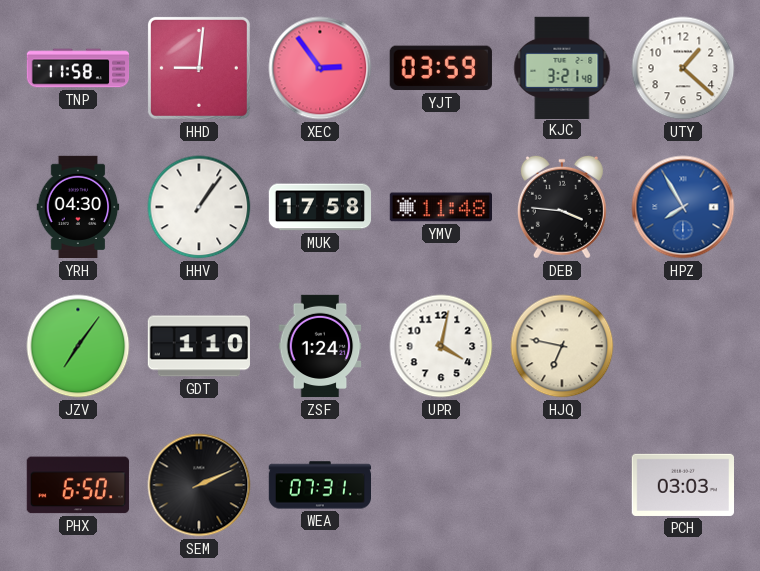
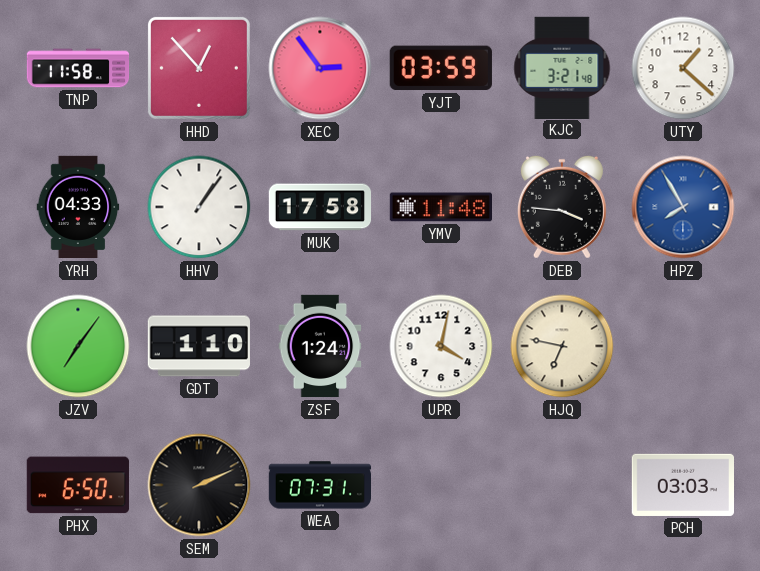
HHD: 9:01 -> 12:53
YRH: 04:30 -> 04:33
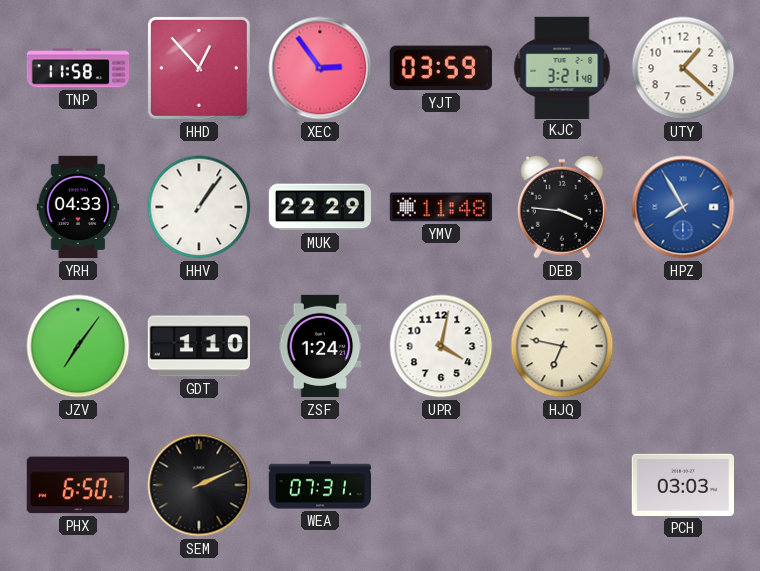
MUK: 17:58 -> 22:29
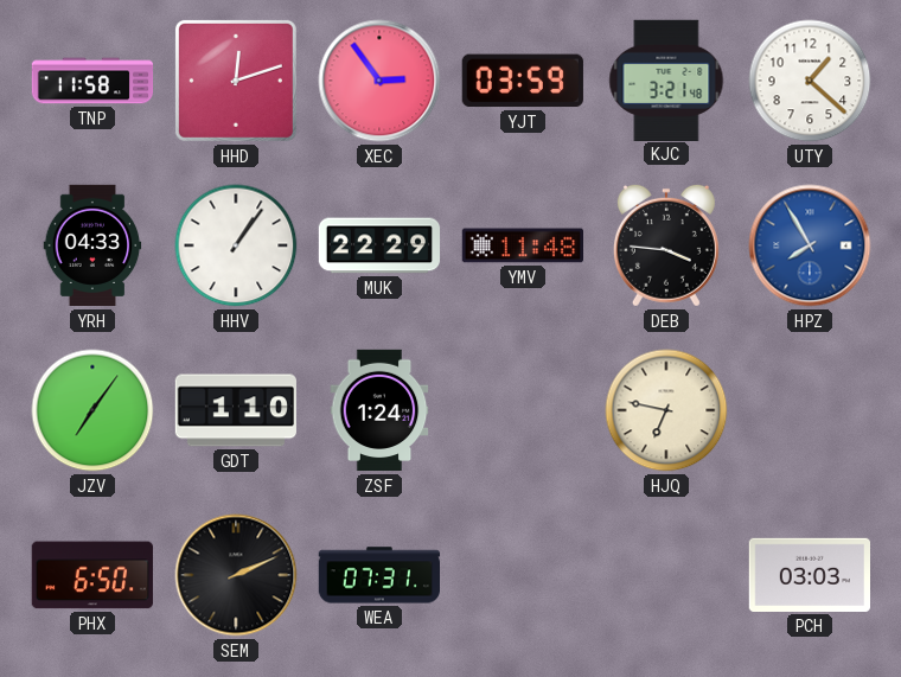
HHD: 12:53 -> 12:12
UPR: 4:02 -> none
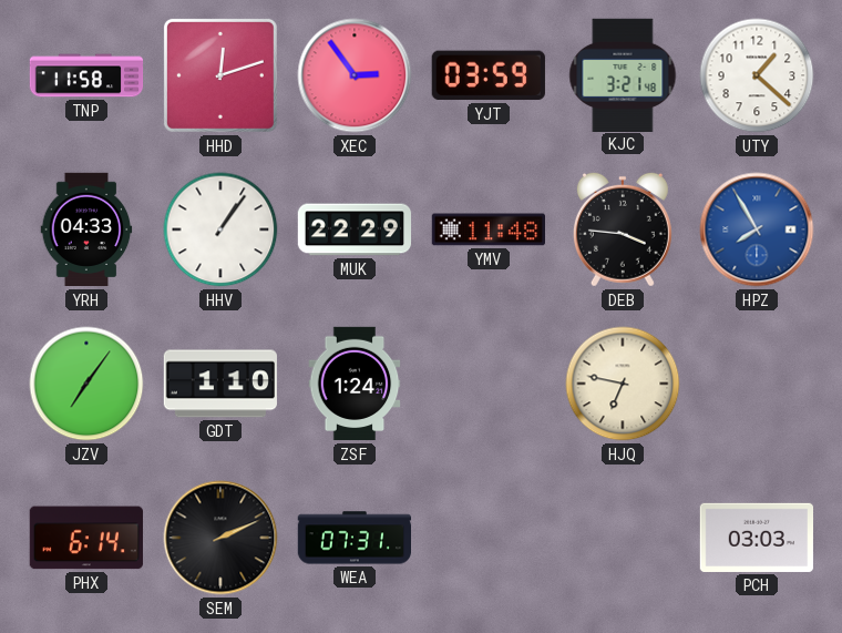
PHX: 6:50 -> 6:14
